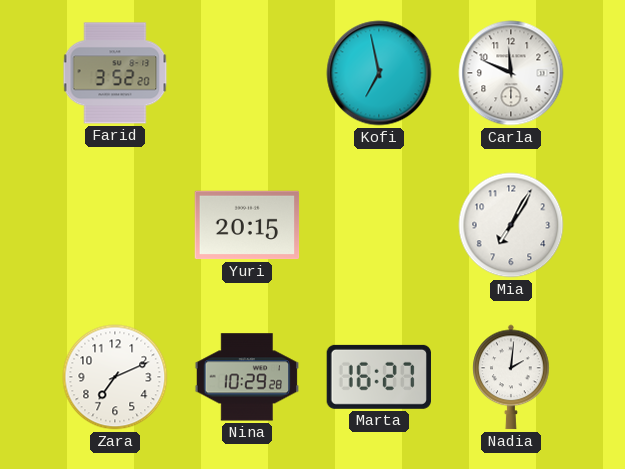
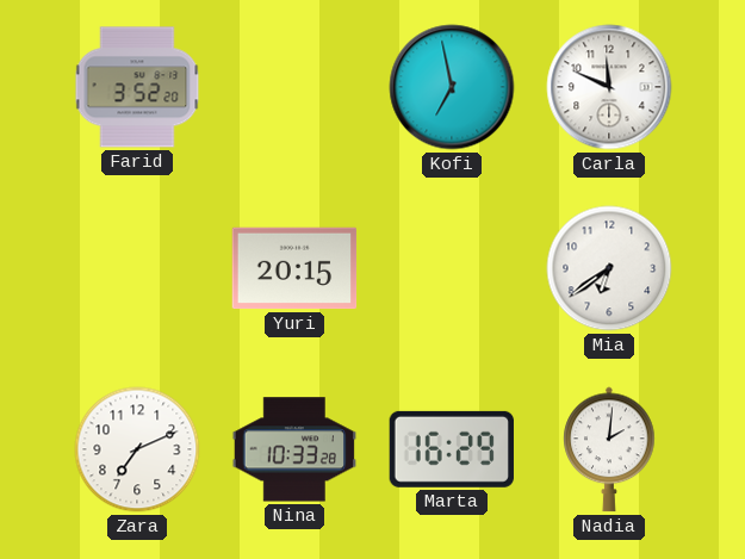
Mia: 7:05 -> 6:39
Nina: 10:29 -> 10:33
Marta: 16:27 -> 16:29
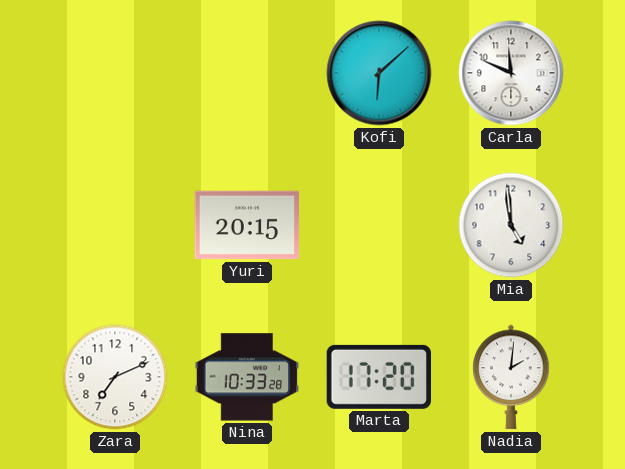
Farid: 3:52 -> none
Kofi: 6:58 -> 6:08
Mia: 6:39 -> 4:59
Marta: 16:29 -> 17:20
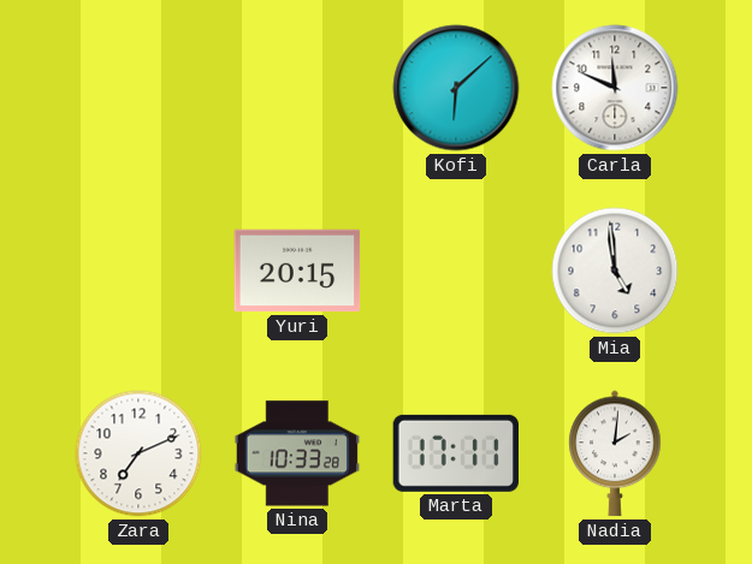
Marta: 17:20 -> 17:11
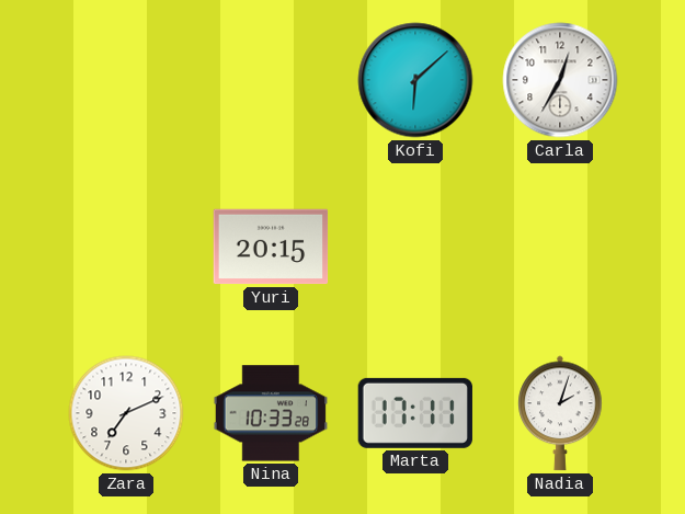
Carla: 11:49 -> 12:35
Mia: 4:59 -> none
Nadia: 2:01 -> 2:03
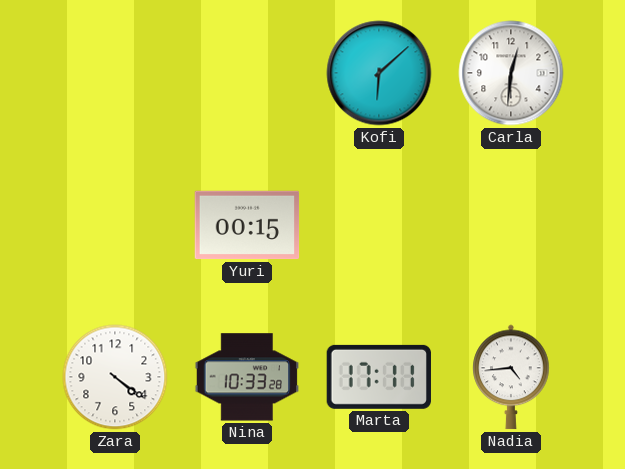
Carla: 12:35 -> 12:31
Yuri: 20:15 -> 00:15
Zara: 7:11 -> 4:21
Nadia: 2:03 -> 4:44
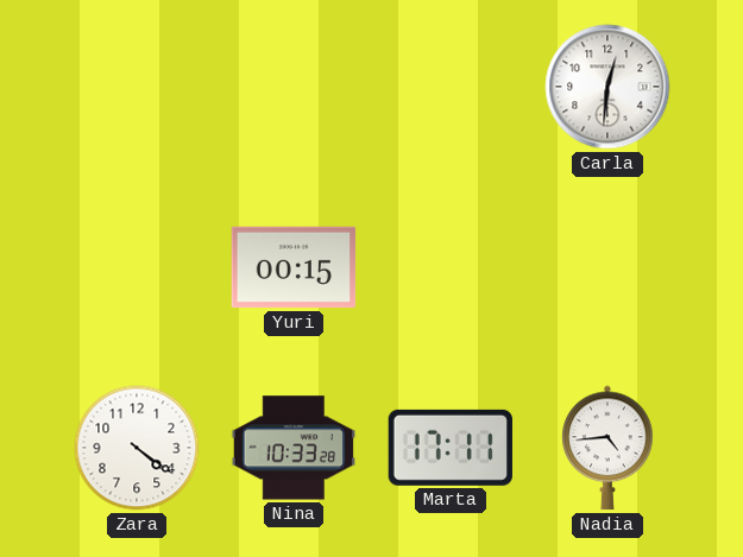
Kofi: 6:08 -> none
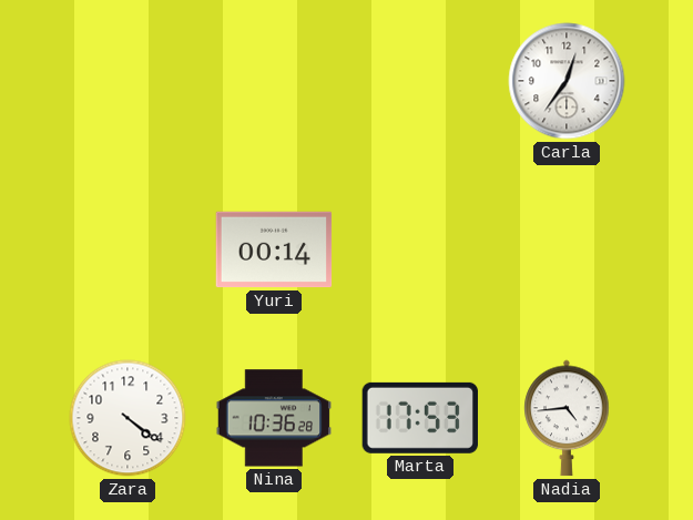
Carla: 12:31 -> 12:36
Yuri: 00:15 -> 00:14
Nina: 10:33 -> 10:36
Marta: 17:11 -> 17:53
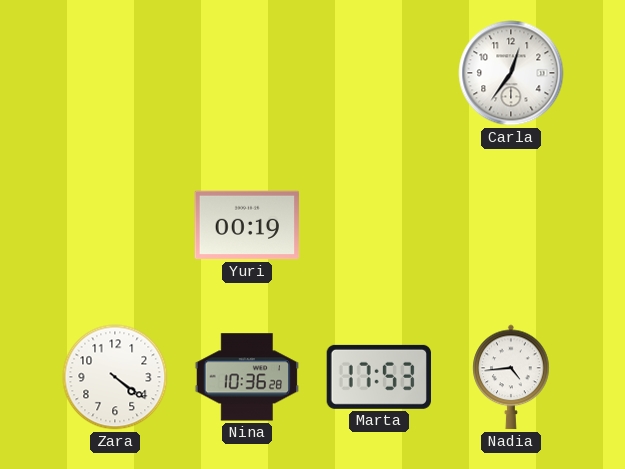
Yuri: 00:14 -> 00:19
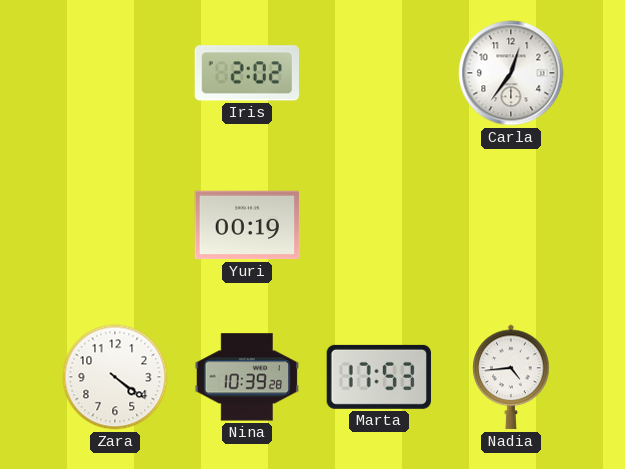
Iris: none -> 2:02
Nina: 10:36 -> 10:39
